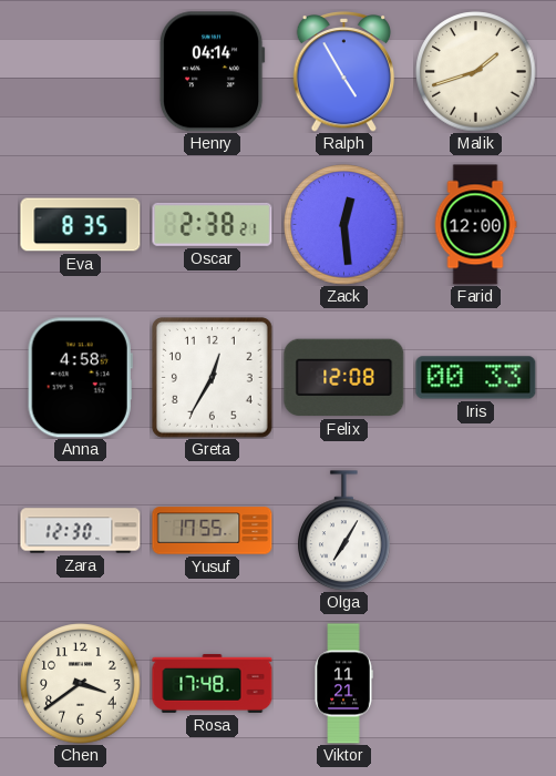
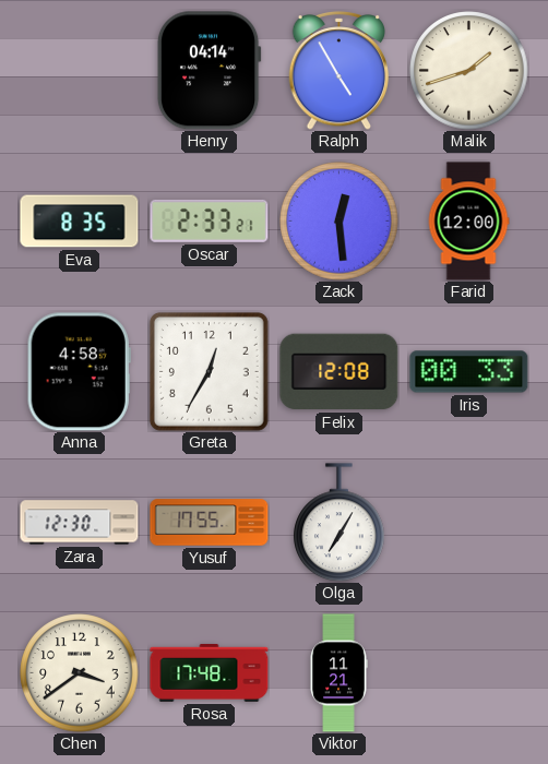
Oscar: 2:38 -> 2:33
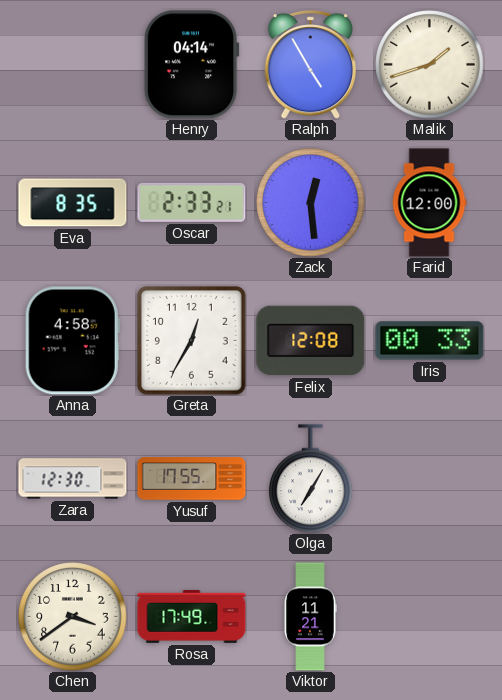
Rosa: 17:48 -> 17:49
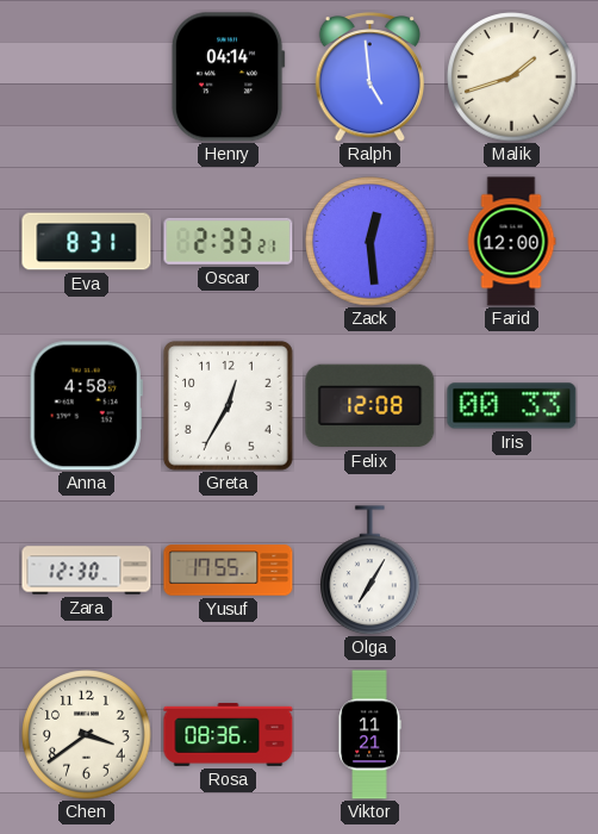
Ralph: 4:55 -> 4:59
Eva: 8:35 -> 8:31
Rosa: 17:49 -> 08:36
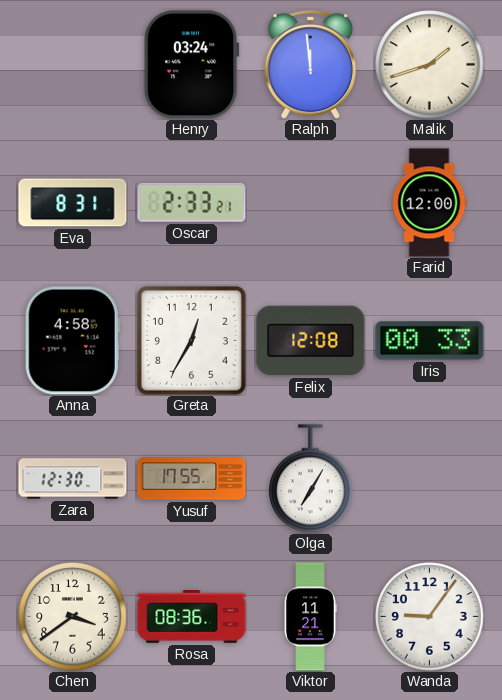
Henry: 04:14 -> 03:24
Ralph: 4:59 -> 11:59
Zack: 12:29 -> none
Wanda: none -> 9:06
